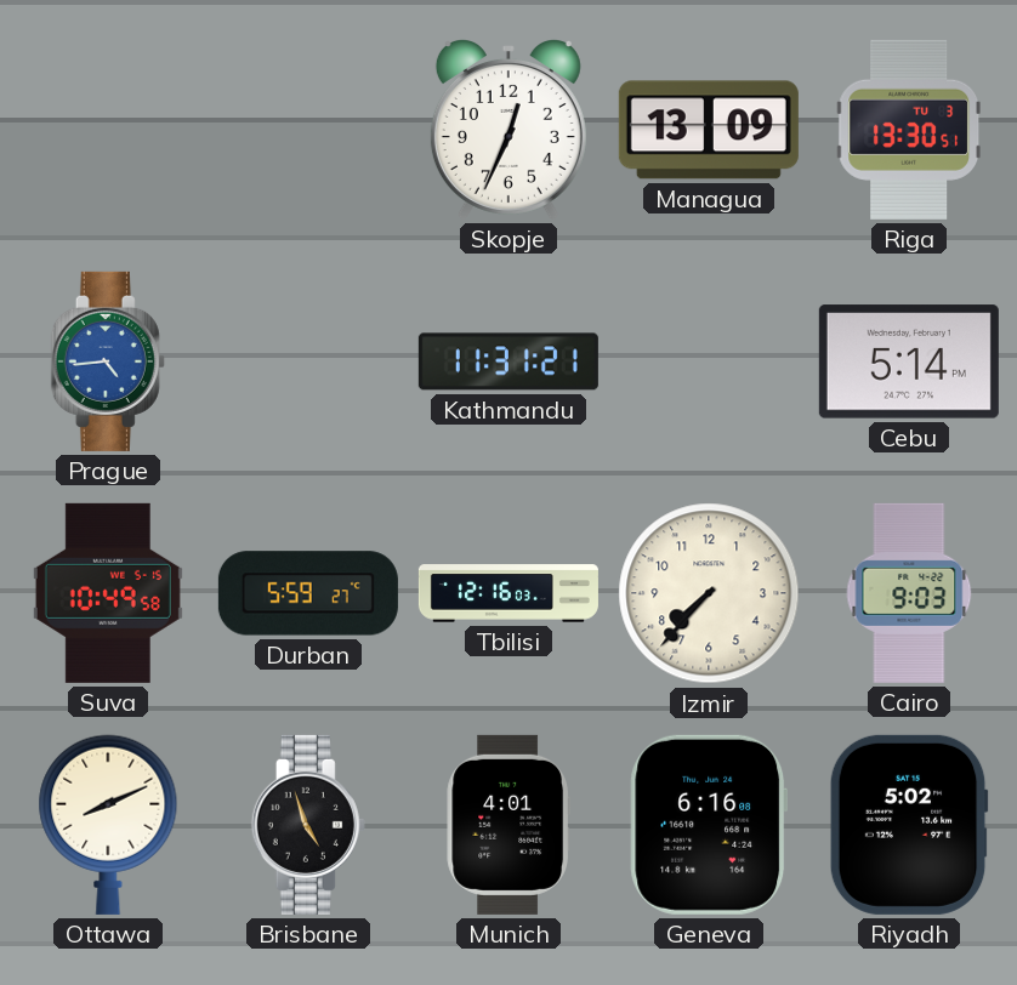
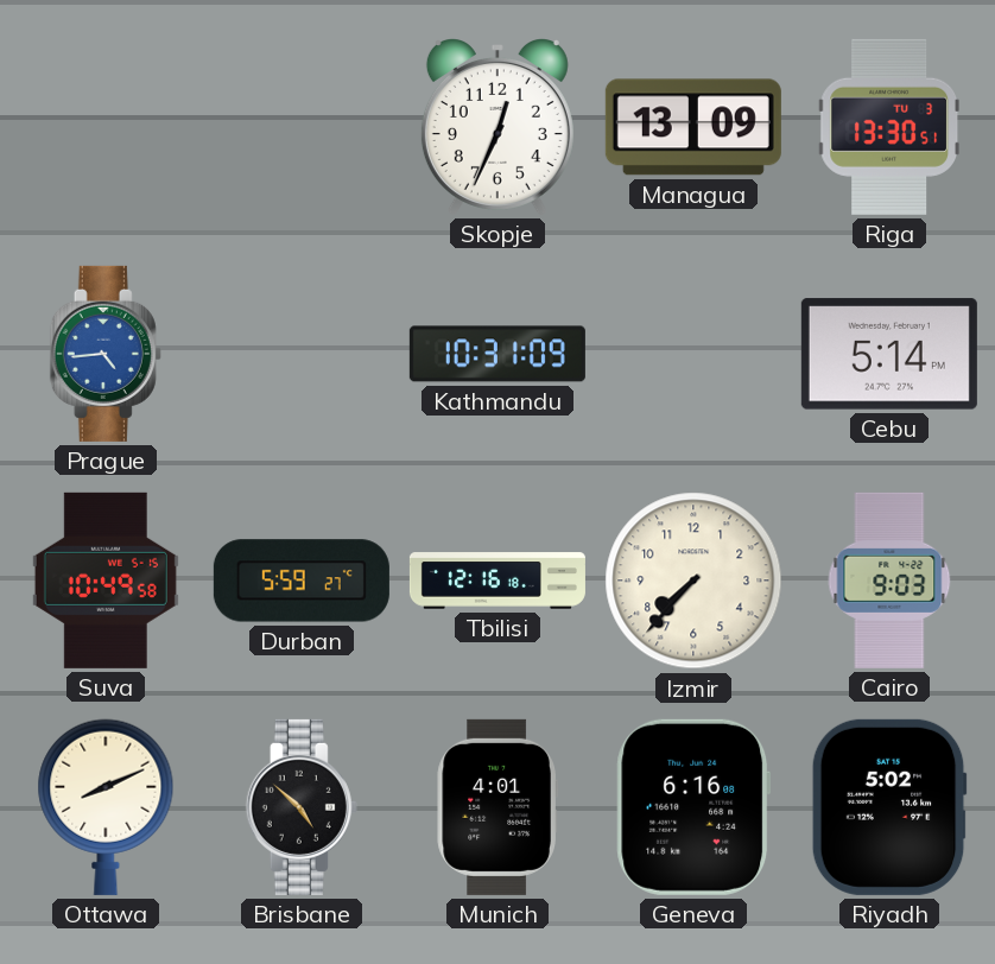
Kathmandu: 11:31 -> 10:31
Tbilisi: 12:16:03 -> 12:16:18
Brisbane: 4:57 -> 4:52
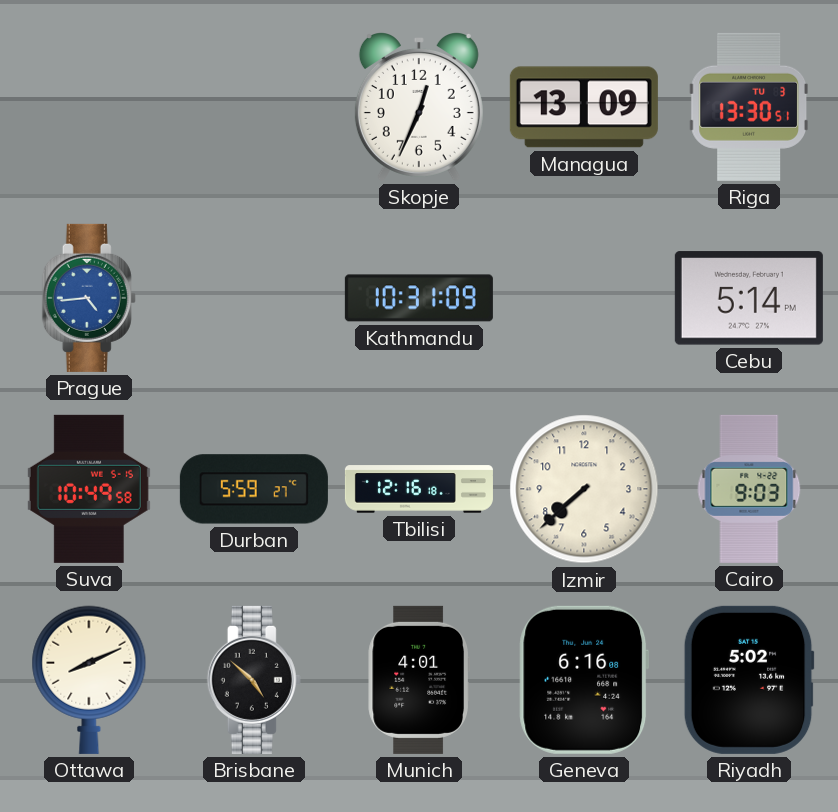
Izmir: 7:37 -> 7:38
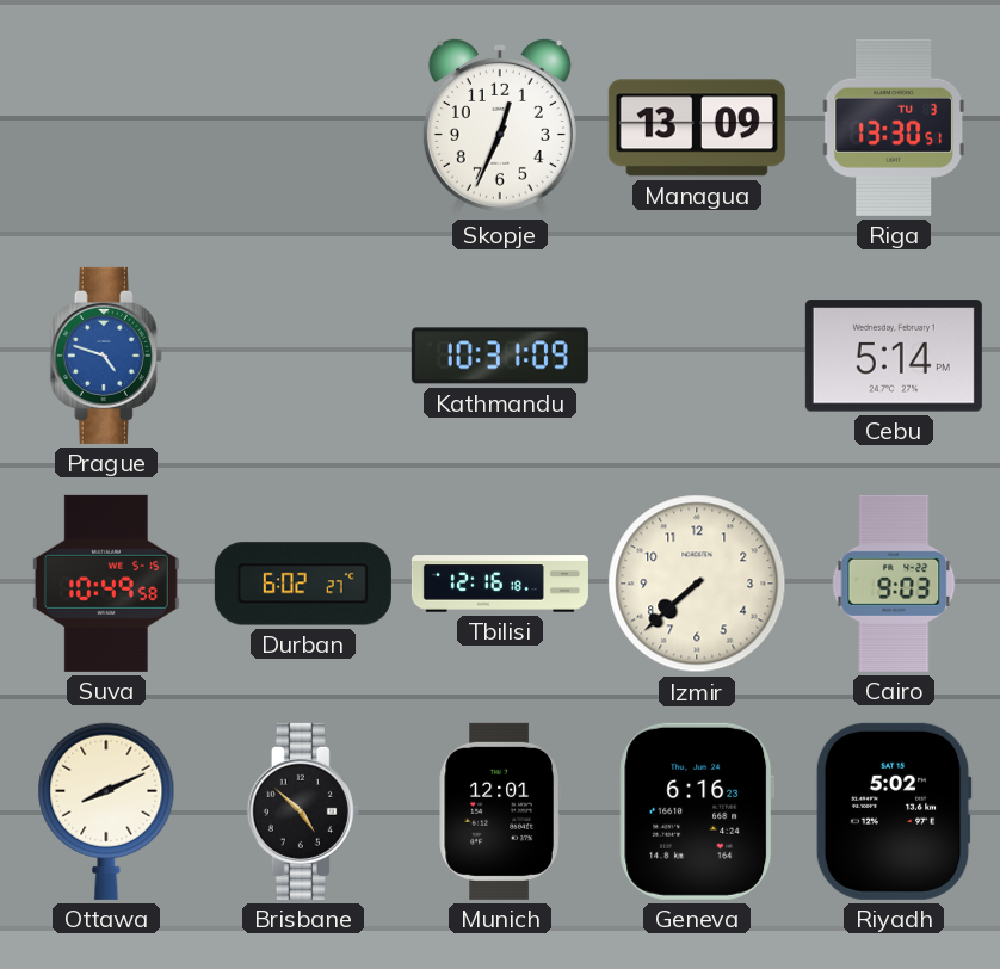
Prague: 4:44 -> 4:48
Durban: 5:59 -> 6:02
Munich: 4:01 -> 12:01
Geneva: 6:16:08 -> 6:16:23
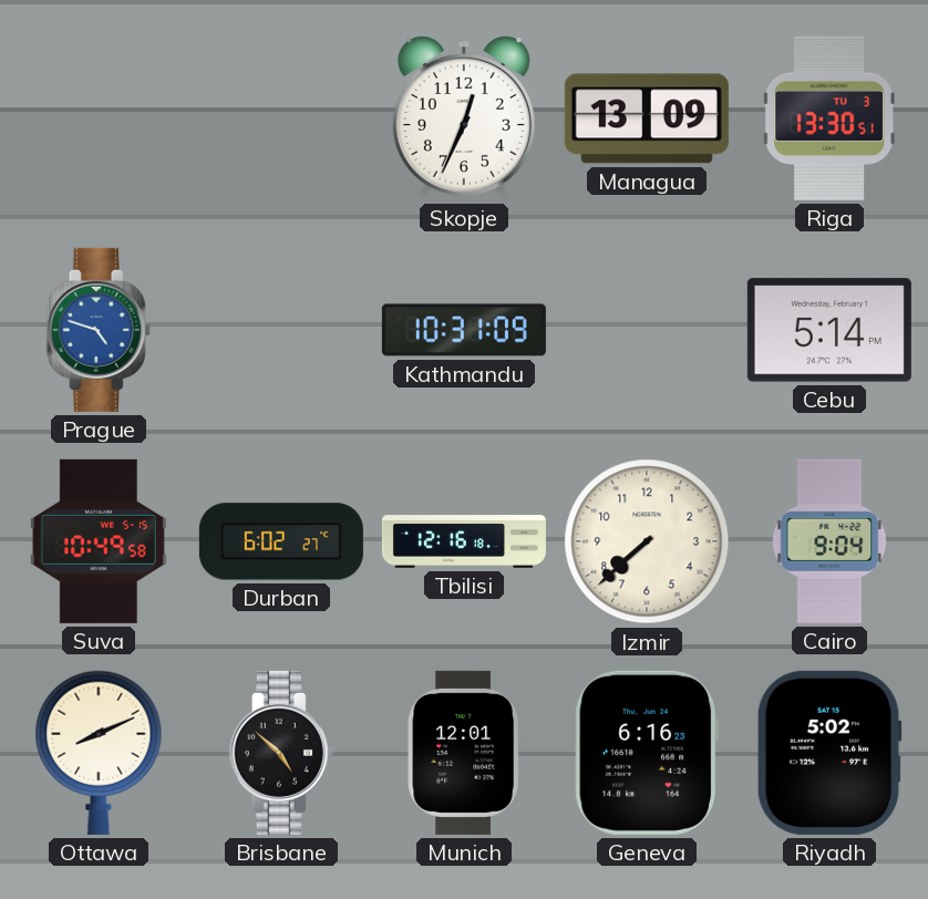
Cairo: 9:03 -> 9:04
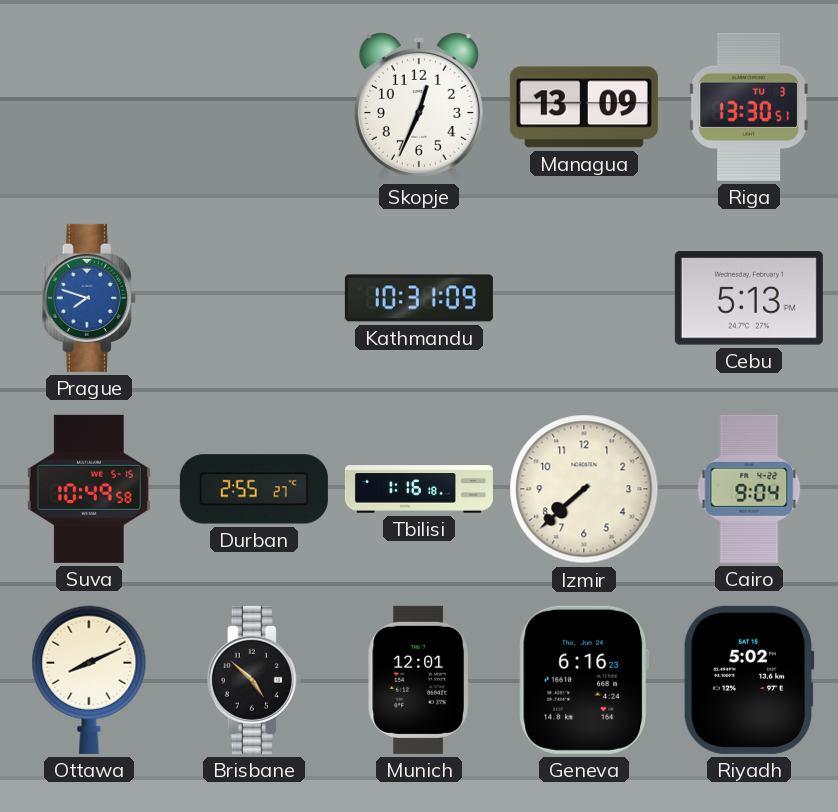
Prague: 4:48 -> 7:48
Cebu: 5:14 -> 5:13
Durban: 6:02 -> 2:55
Tbilisi: 12:16 -> 1:16
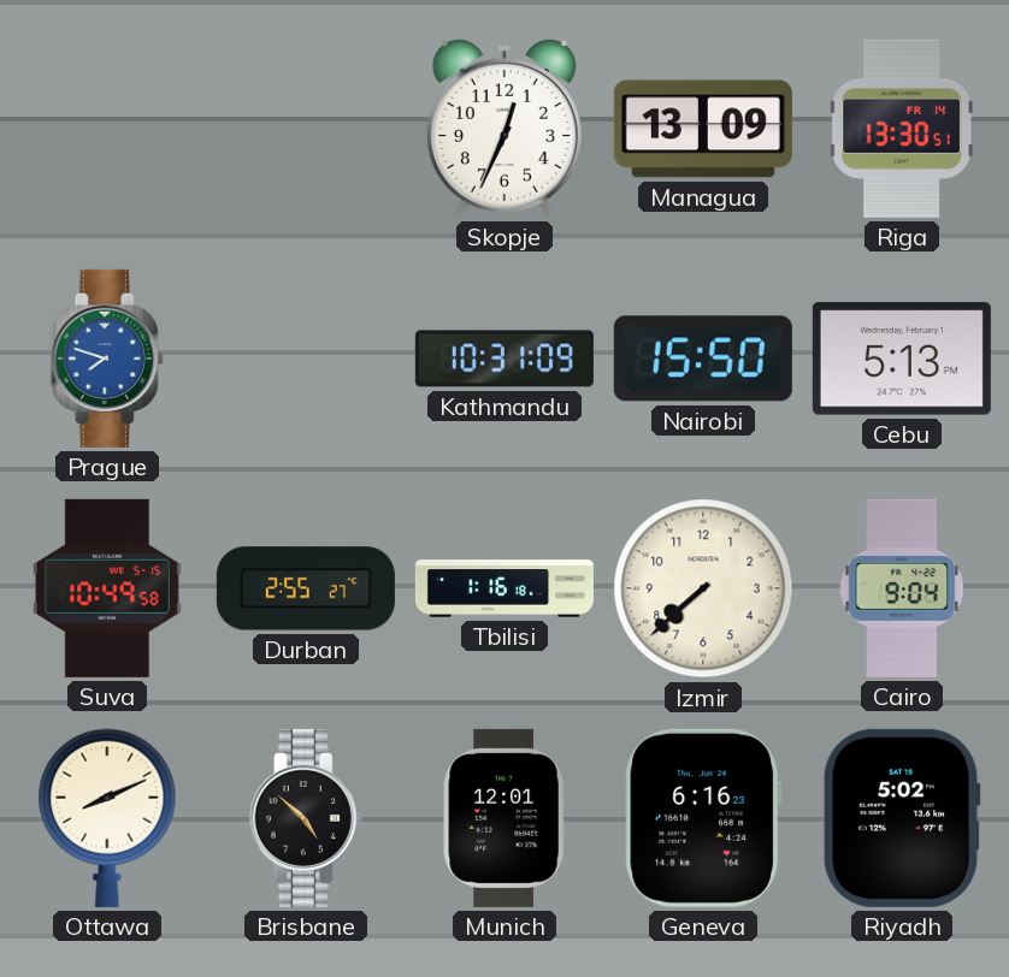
Riga date: TU 3 -> FR 14
Nairobi: none -> 15:50
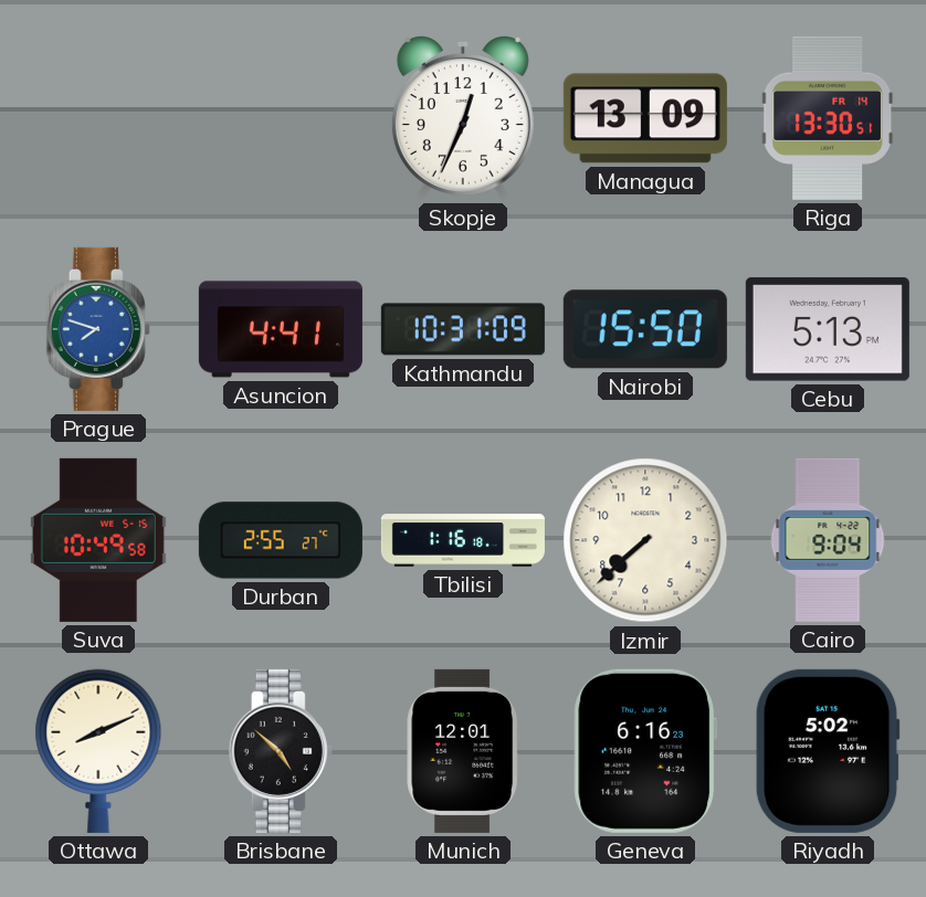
Asuncion: none -> 4:41
